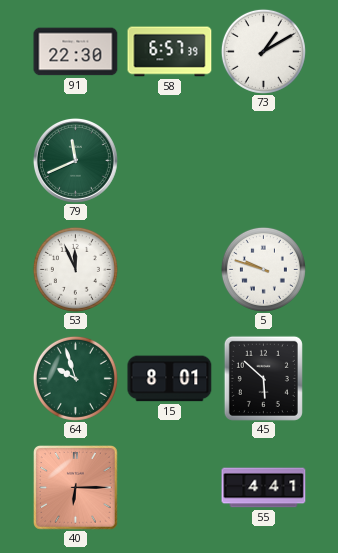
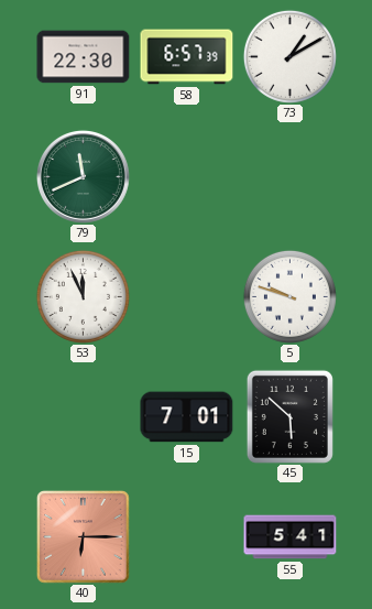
64: 9:57 -> none
15: 8:01 -> 7:01
55: 4:41 -> 5:41
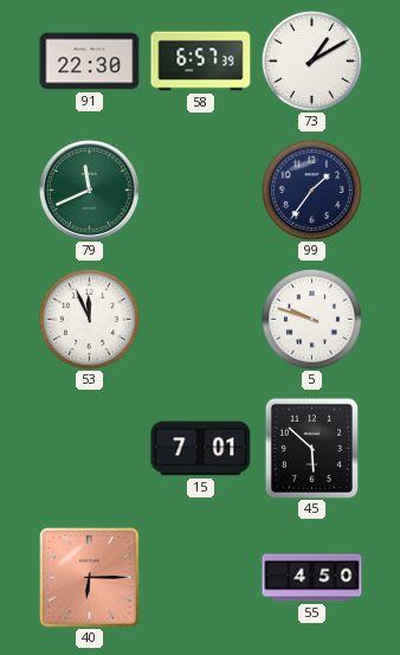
99: none -> 1:36
55: 5:41 -> 4:50
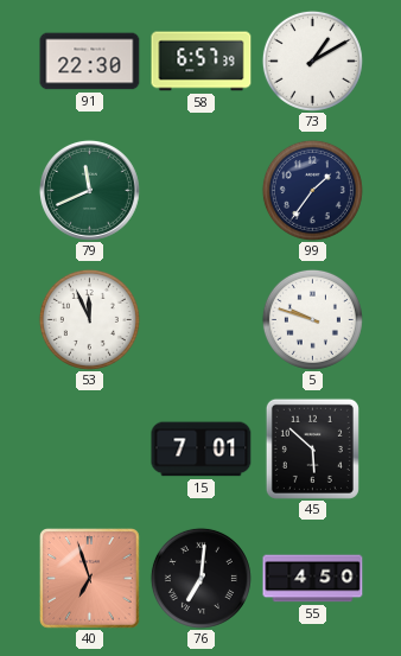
40: 6:15 -> 6:57
76: none -> 7:01
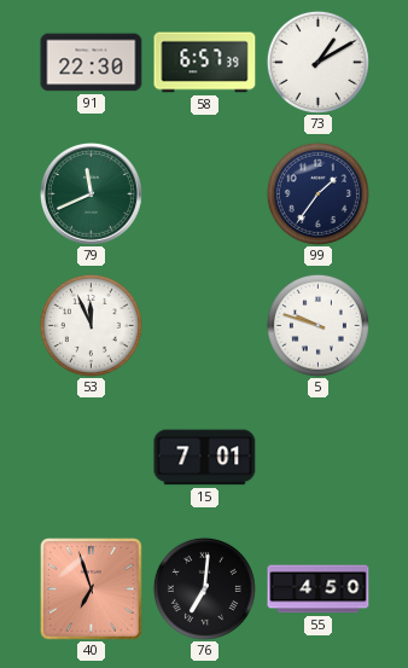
45: 5:52 -> none
